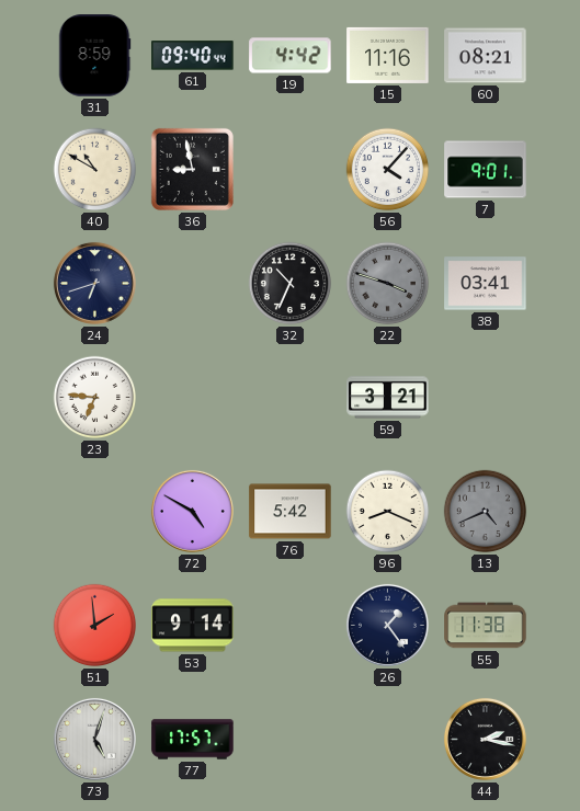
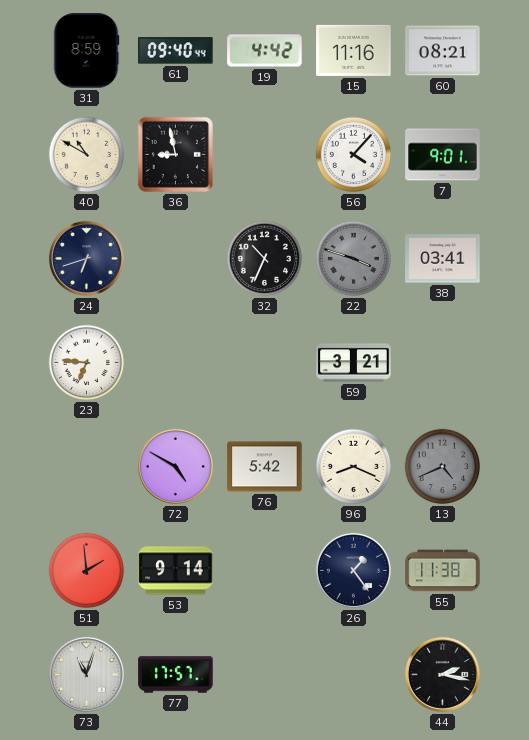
73: 5:03 -> 11:03
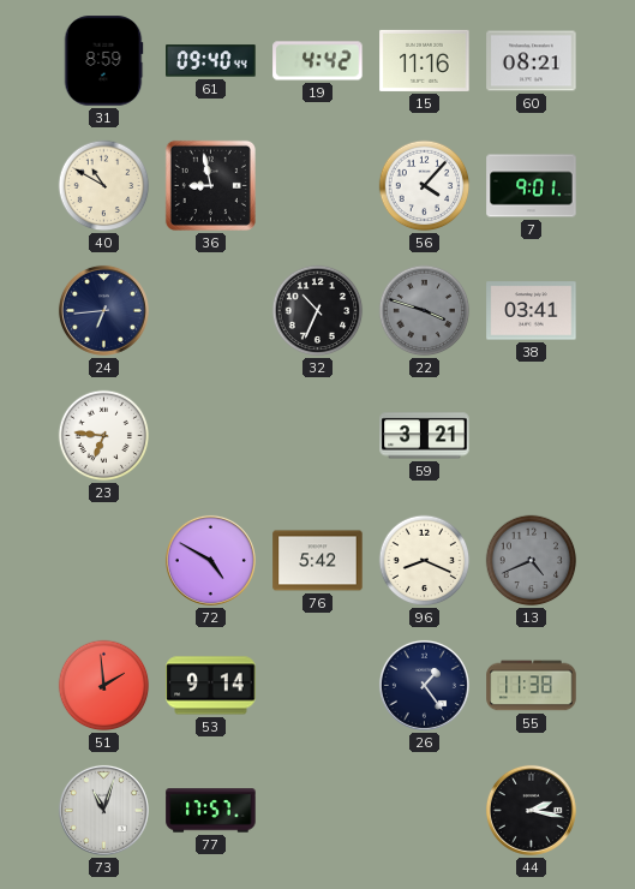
24: 6:42 -> 6:44
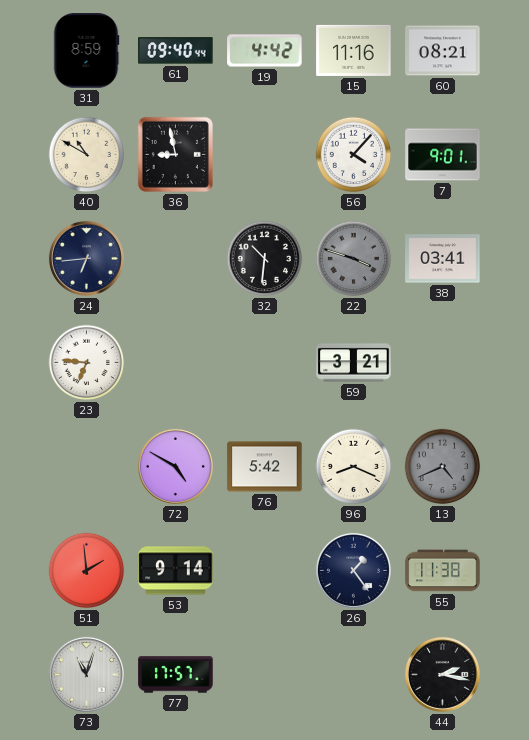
32: 10:34 -> 10:31
